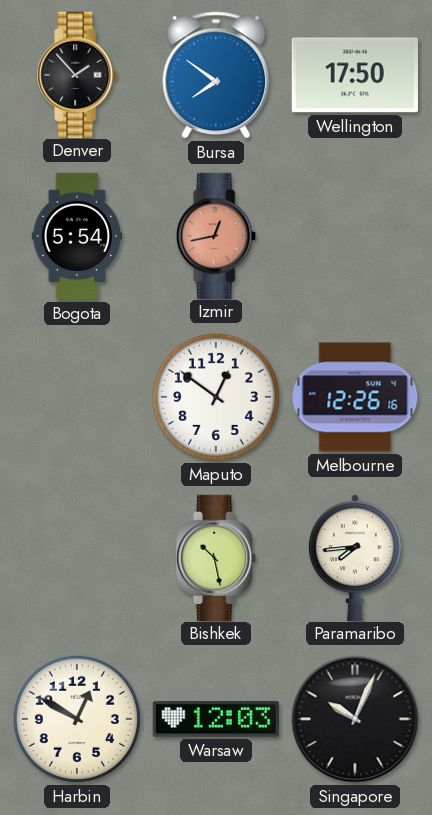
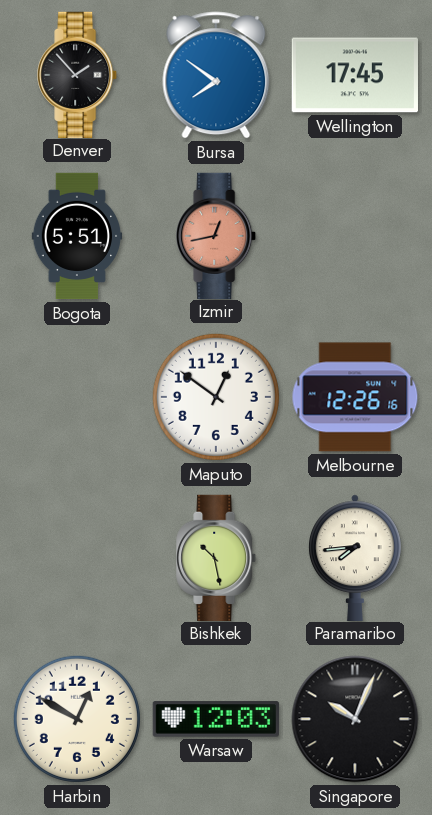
Wellington: 17:50 -> 17:45
Bogota: 5:54 -> 5:51
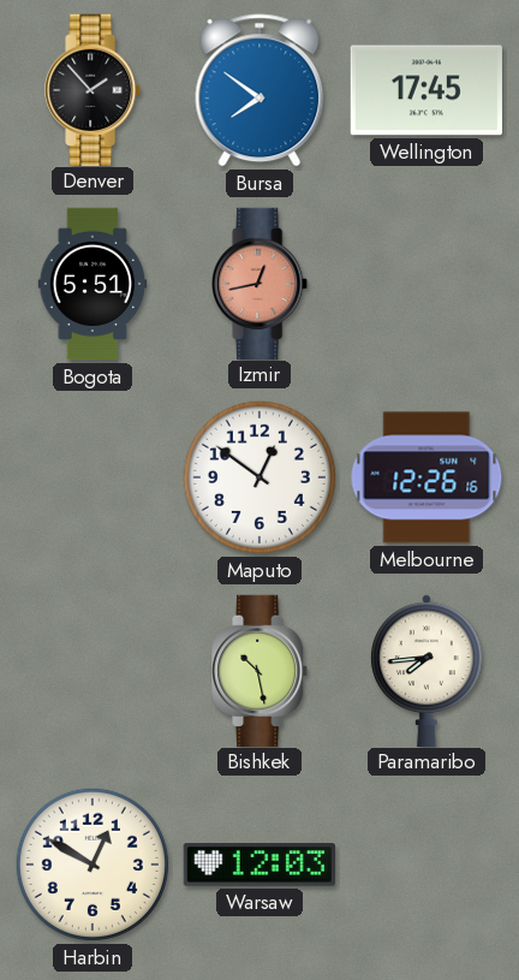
Singapore: 10:04 -> none
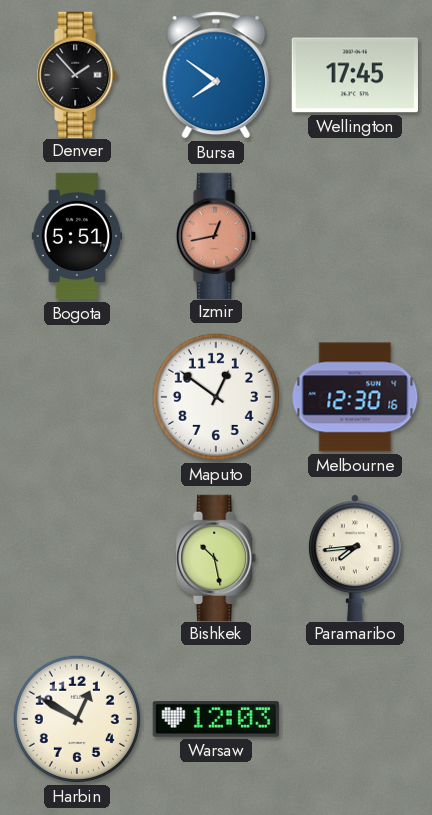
Melbourne: 12:26 -> 12:30
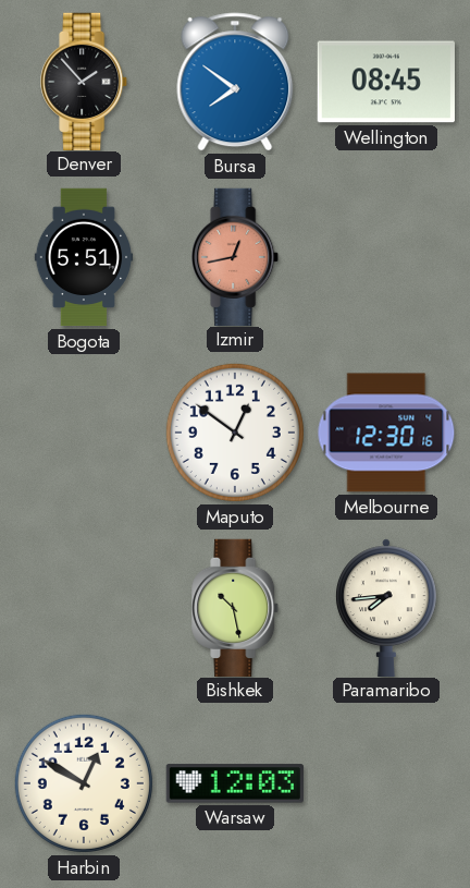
Wellington: 17:45 -> 08:45
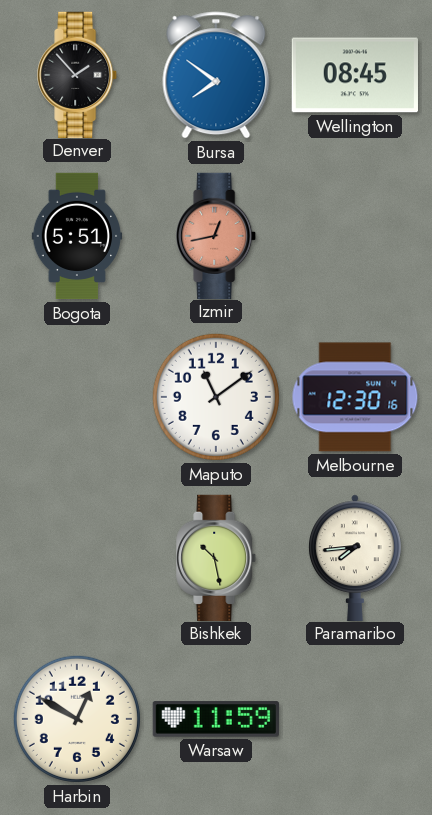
Maputo: 12:51 -> 11:09
Warsaw: 12:03 -> 11:59
